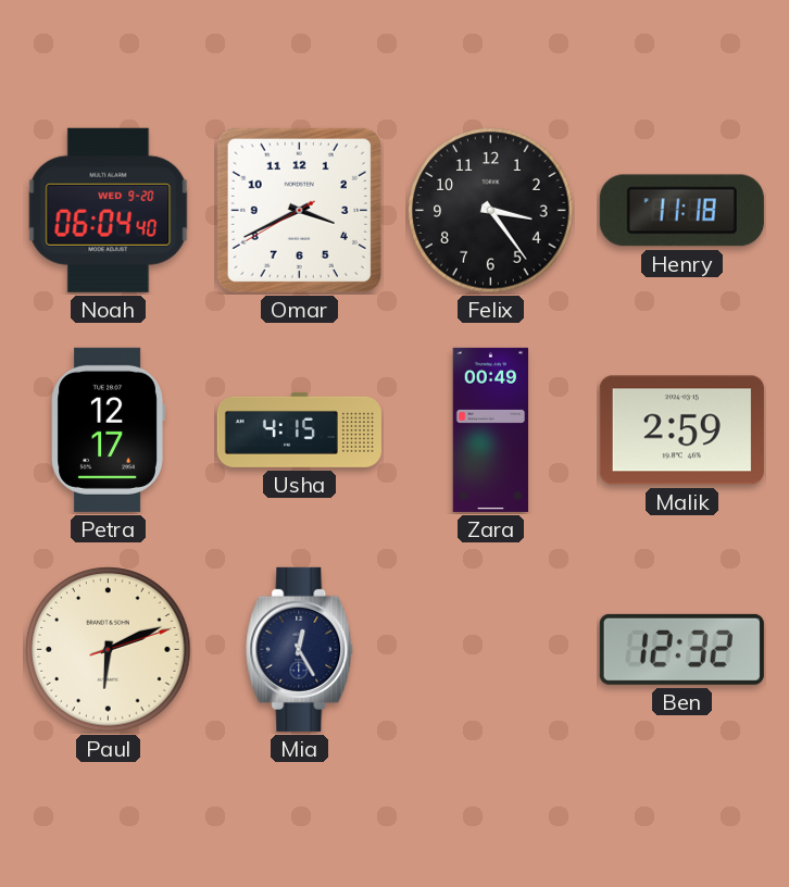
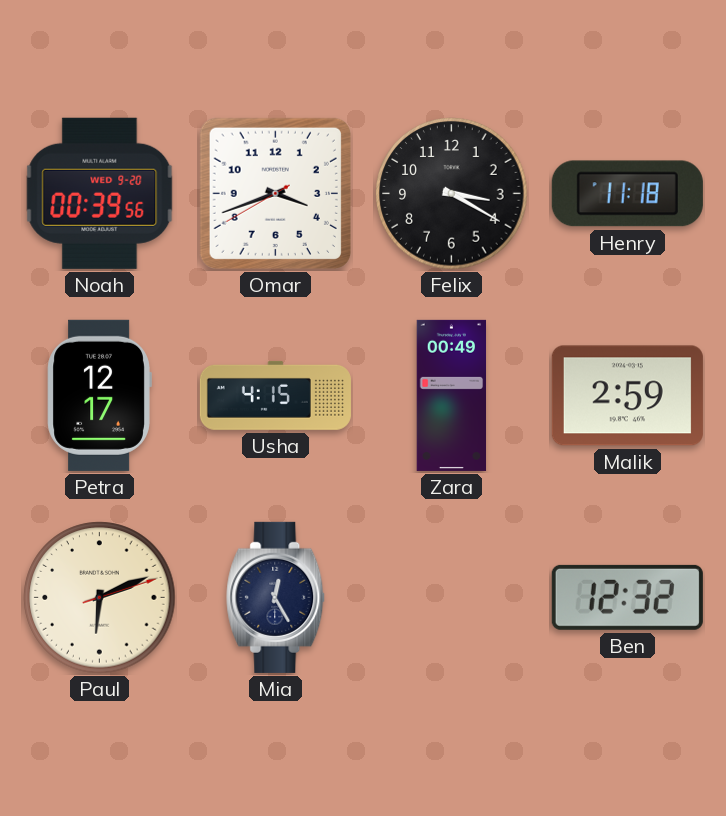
Noah: 06:04 -> 00:39
Omar: 3:40 -> 3:41
Felix: 3:24 -> 3:20
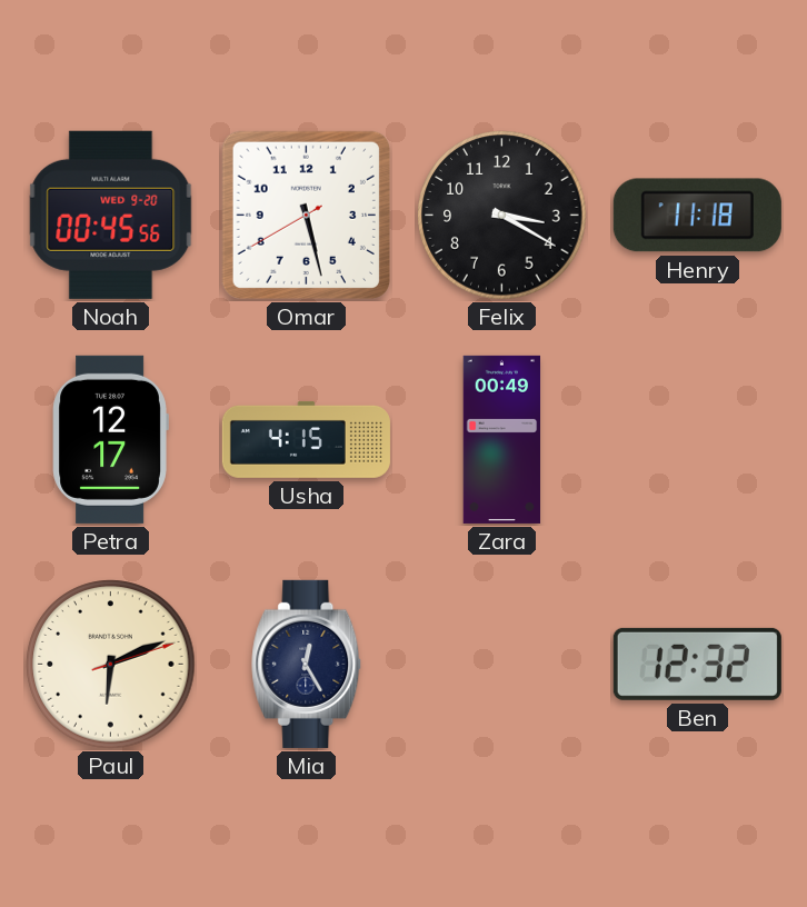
Noah: 00:39 -> 00:45
Omar: 3:41 -> 5:27
Malik: 2:59 -> none
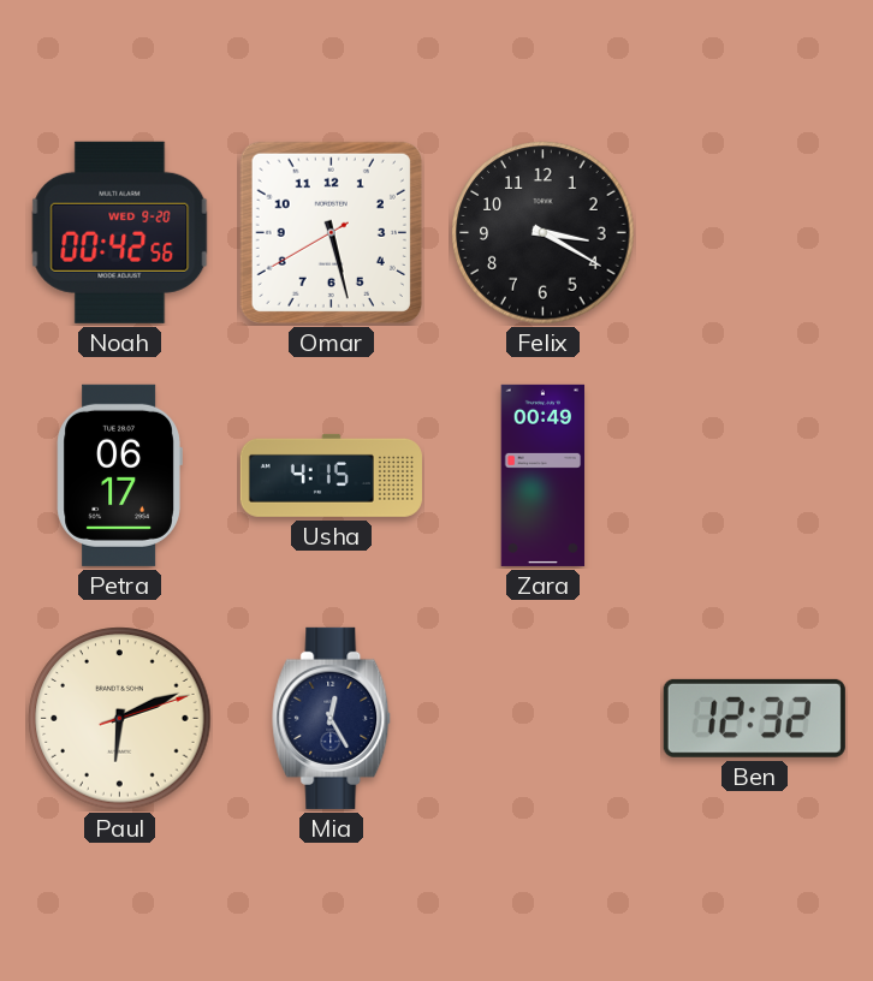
Noah: 00:45 -> 00:42
Henry: 11:18 -> none
Petra: 12:17 -> 06:17
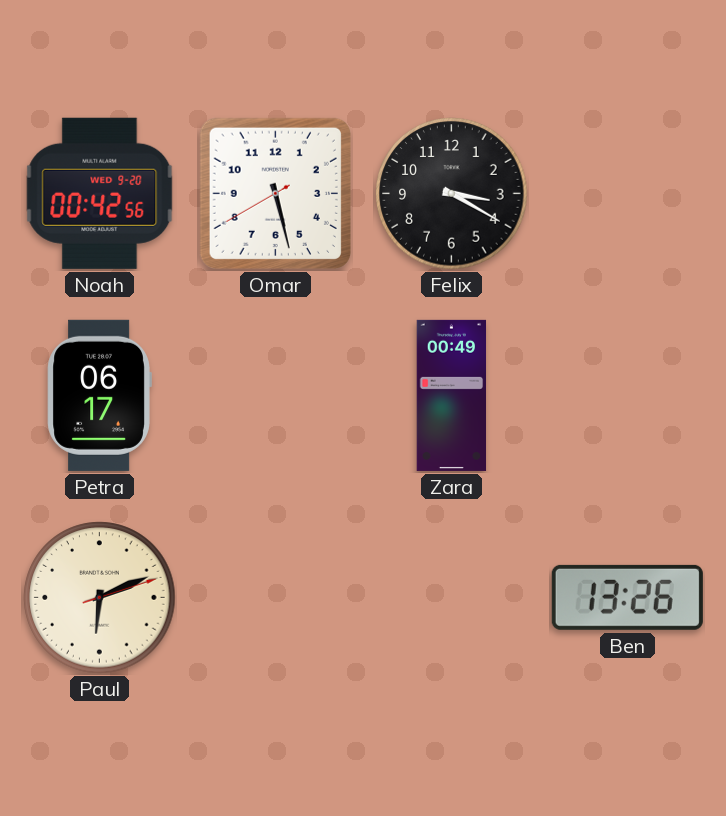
Usha: 4:15 -> none
Mia: 12:25 -> none
Ben: 12:32 -> 13:26
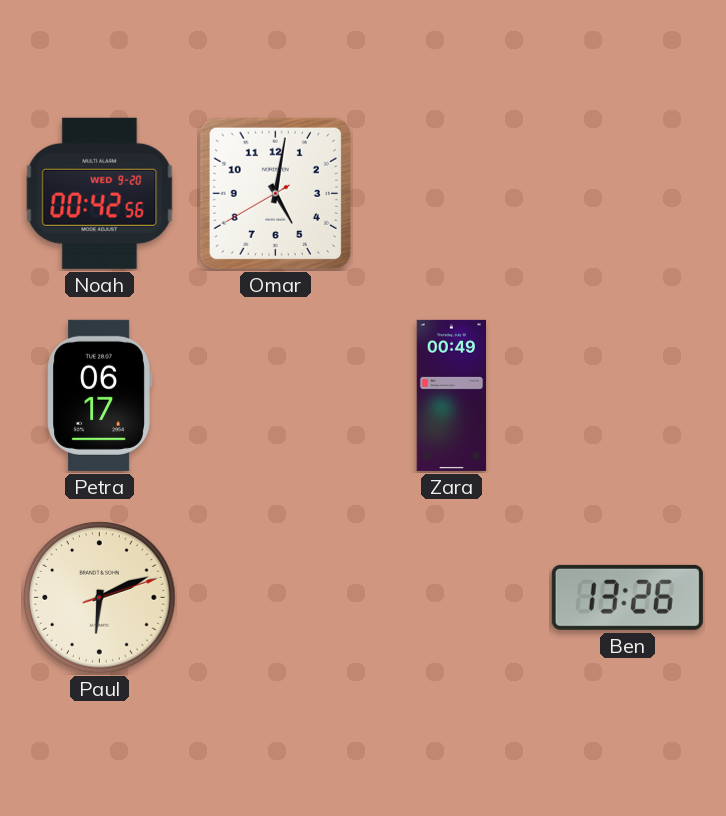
Omar: 5:27 -> 5:01
Felix: 3:20 -> none
